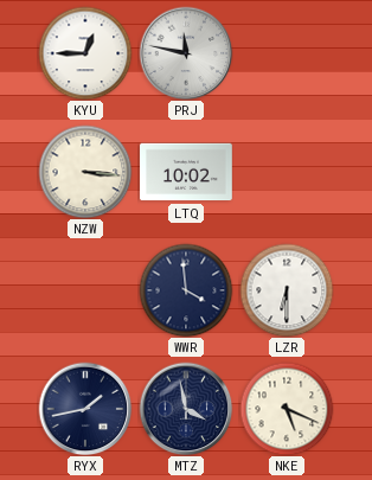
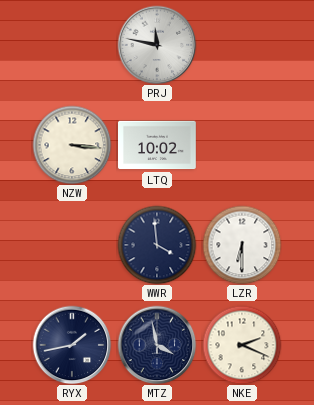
KYU: 12:45 -> none
NKE: 5:19 -> 2:19
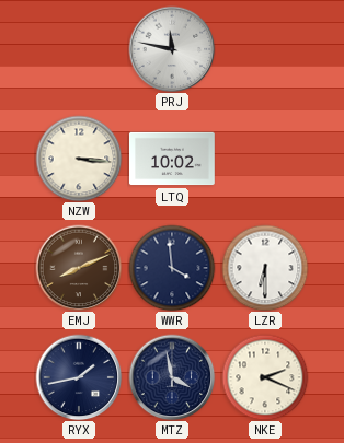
EMJ: none -> 8:11
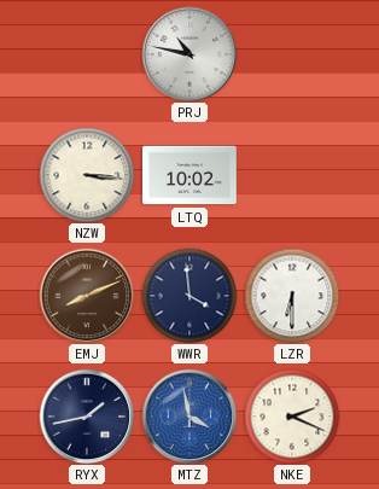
PRJ: 11:47 -> 10:47
MTZ dial: navy -> blue
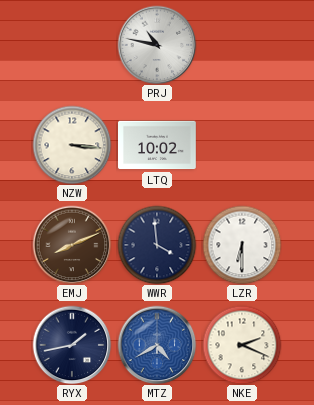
MTZ: 3:58 -> 4:40
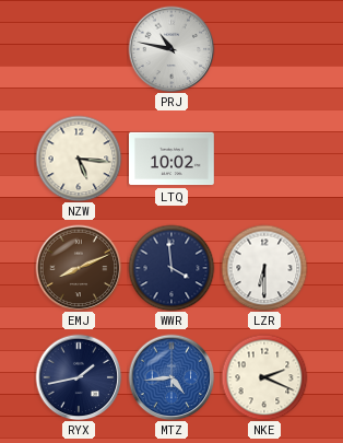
NZW: 3:16 -> 5:16
MTZ: 4:40 -> 4:44
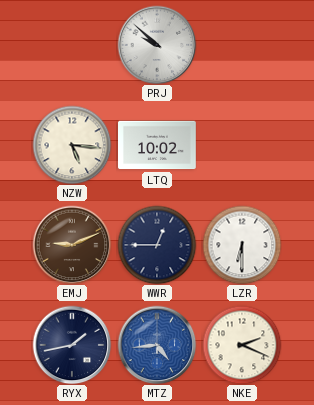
PRJ: 10:47 -> 9:52
EMJ: 8:11 -> 9:11
WWR: 3:59 -> 12:45
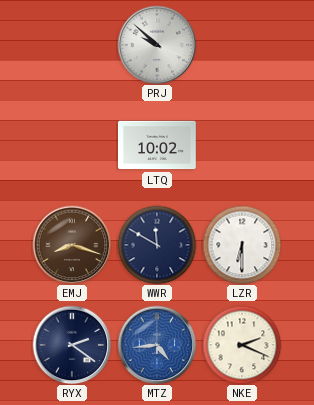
NZW: 5:16 -> none
EMJ: 9:11 -> 8:18
WWR: 12:45 -> 11:50
RYX: 1:43 -> 2:21
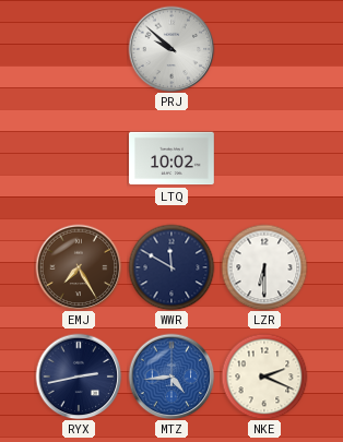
EMJ: 8:18 -> 7:25
RYX: 2:21 -> 2:43
